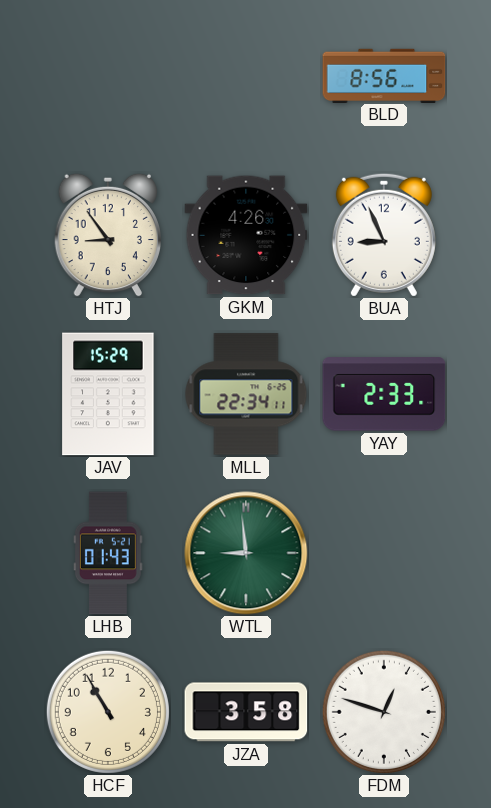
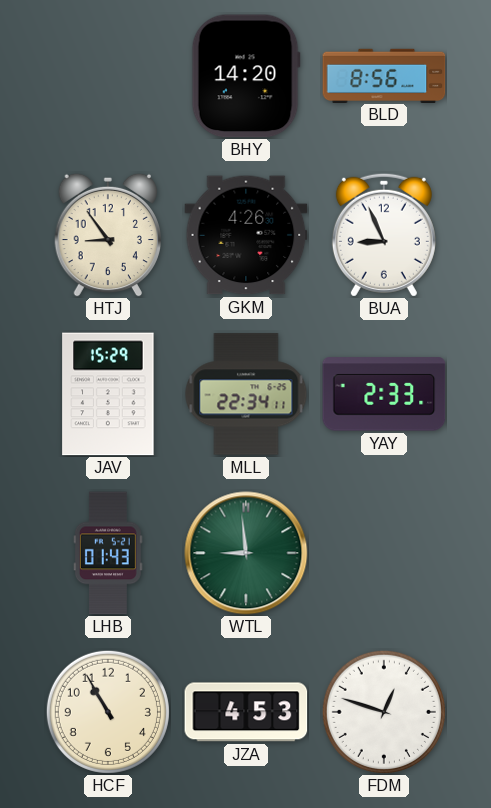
BHY: none -> 14:20
JZA: 3:58 -> 4:53
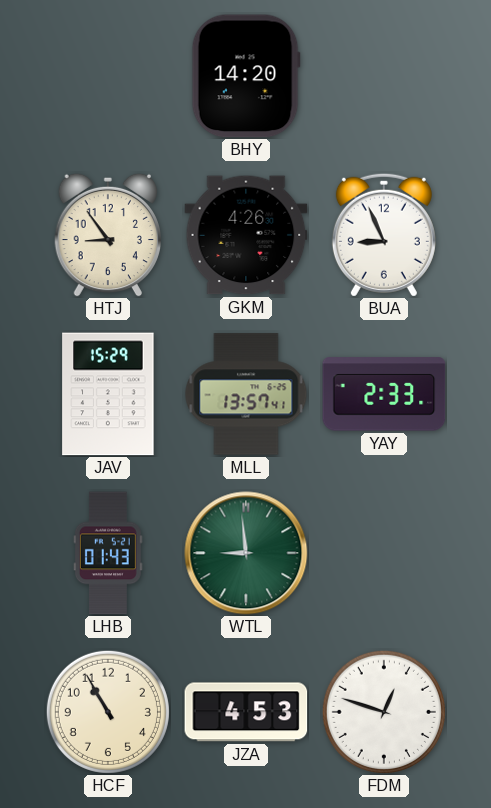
BLD: 8:56 -> none
MLL: 22:34 -> 13:57
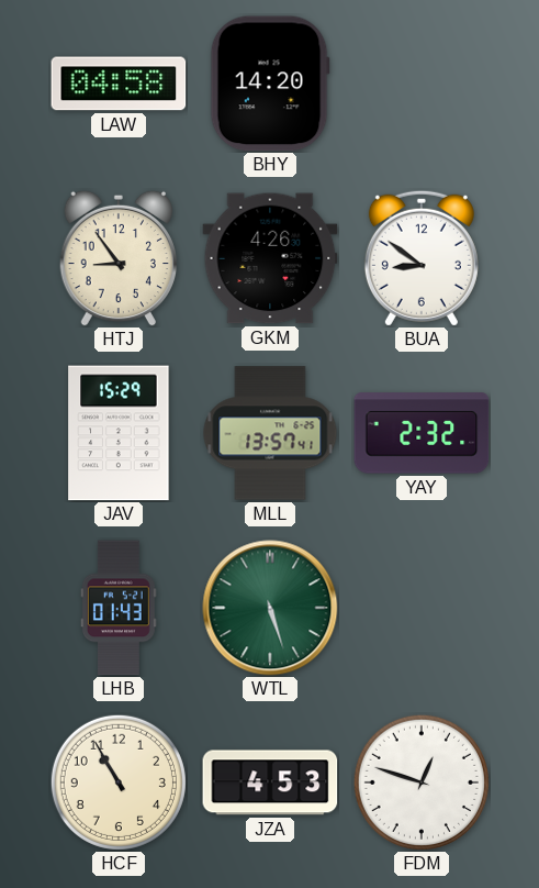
LAW: none -> 04:58
BUA: 8:56 -> 8:51
YAY: 2:33 -> 2:32
WTL: 8:59 -> 5:27
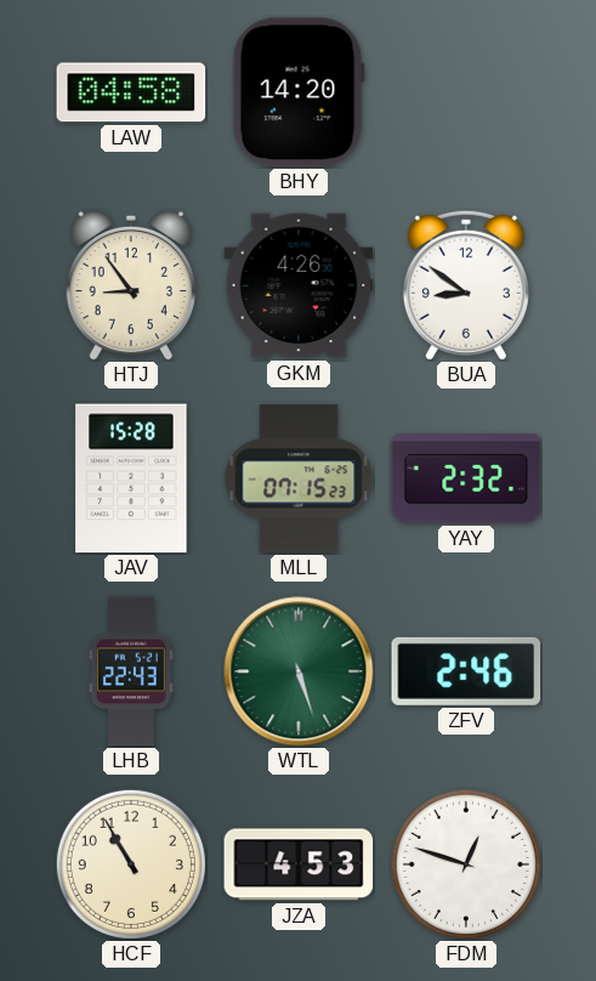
JAV: 15:29 -> 15:28
MLL: 13:57 -> 07:15
LHB: 01:43 -> 22:43
ZFV: none -> 2:46
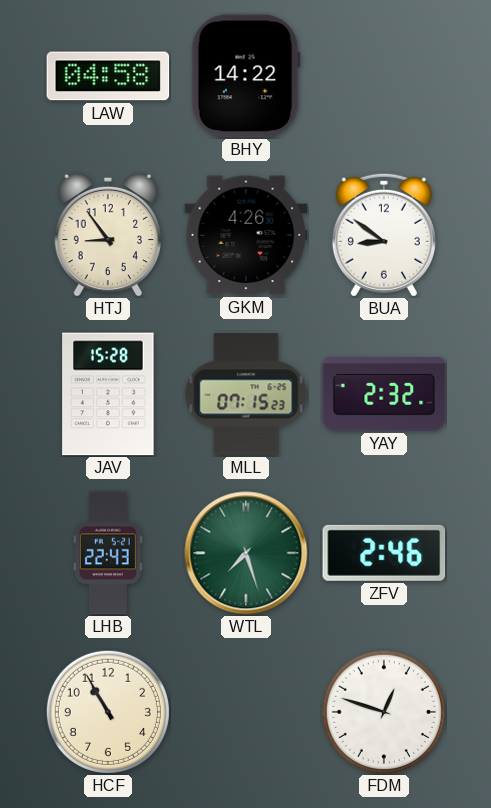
BHY: 14:20 -> 14:22
WTL: 5:27 -> 7:27
JZA: 4:53 -> none
